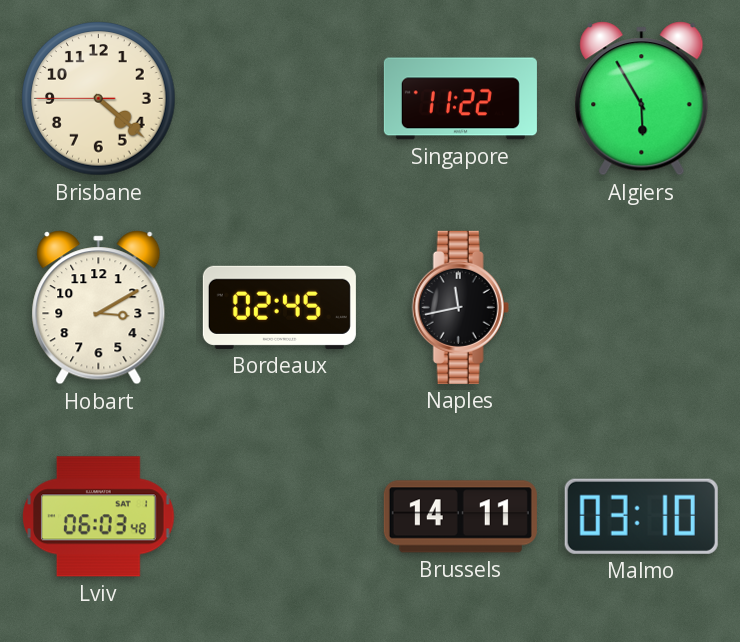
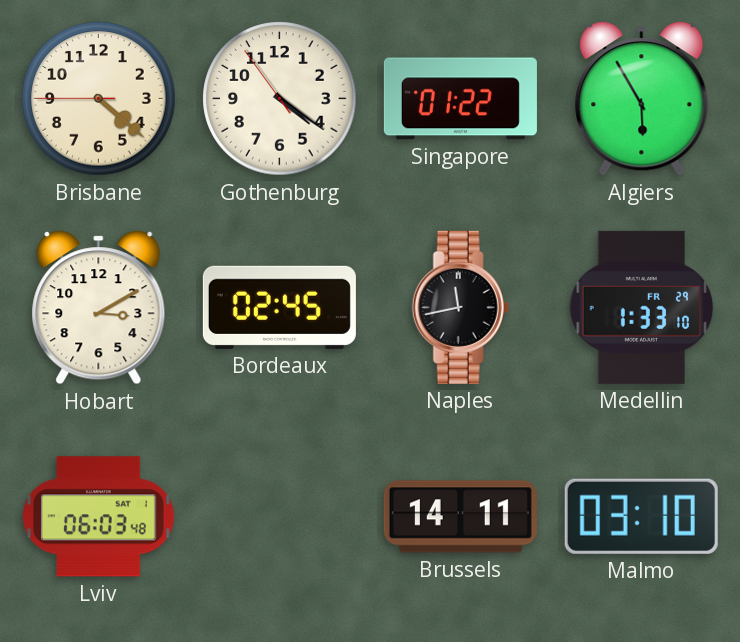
Gothenburg: none -> 4:20
Singapore: 11:22 -> 01:22
Medellin: none -> 1:33
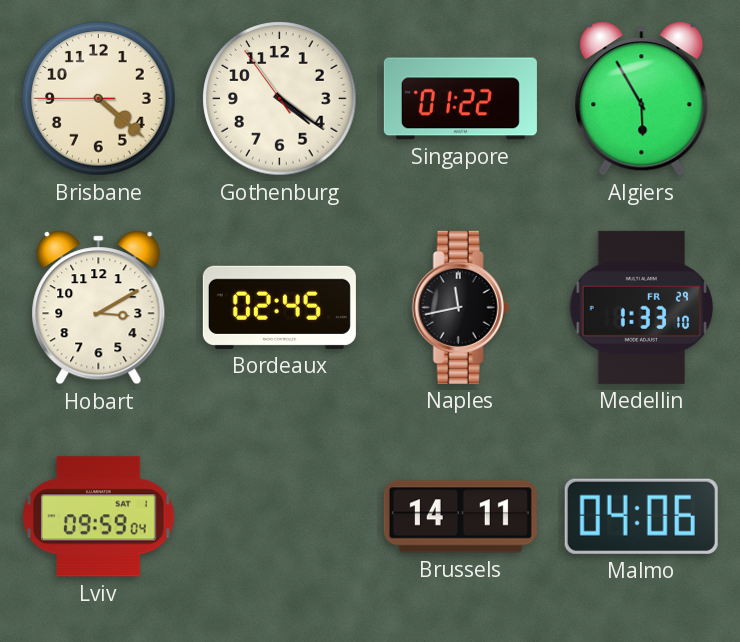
Lviv: 06:03 -> 09:59
Malmo: 03:10 -> 04:06
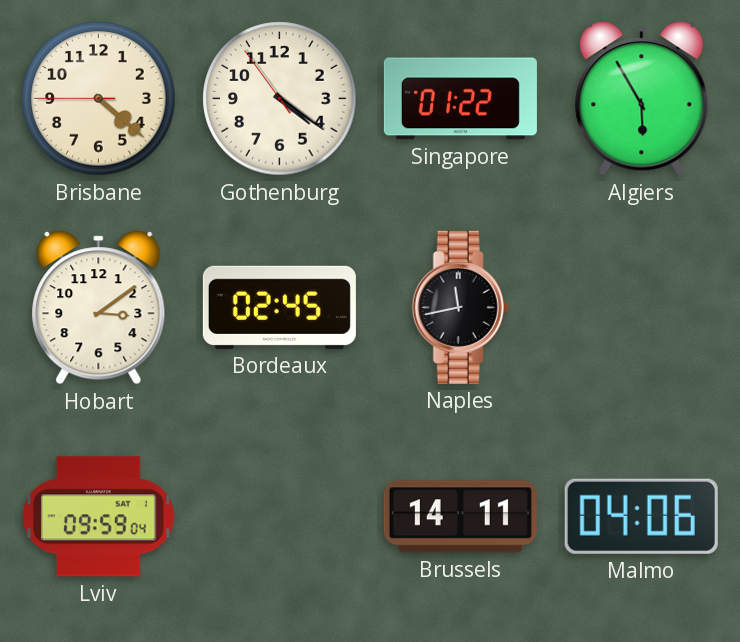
Hobart: 3:10 -> 3:09
Medellin: 1:33 -> none
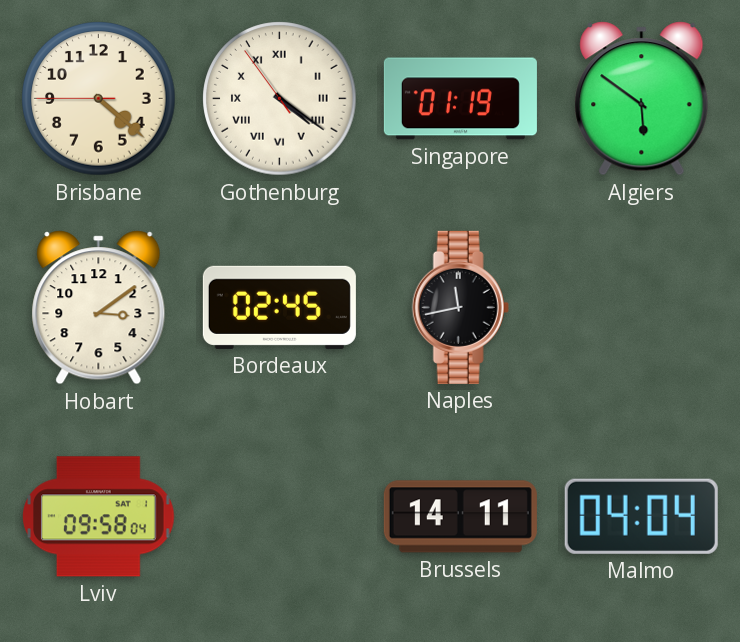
Gothenburg numerals: Arabic -> Roman
Singapore: 01:22 -> 01:19
Algiers: 5:55 -> 5:51
Lviv: 09:59 -> 09:58
Malmo: 04:06 -> 04:04
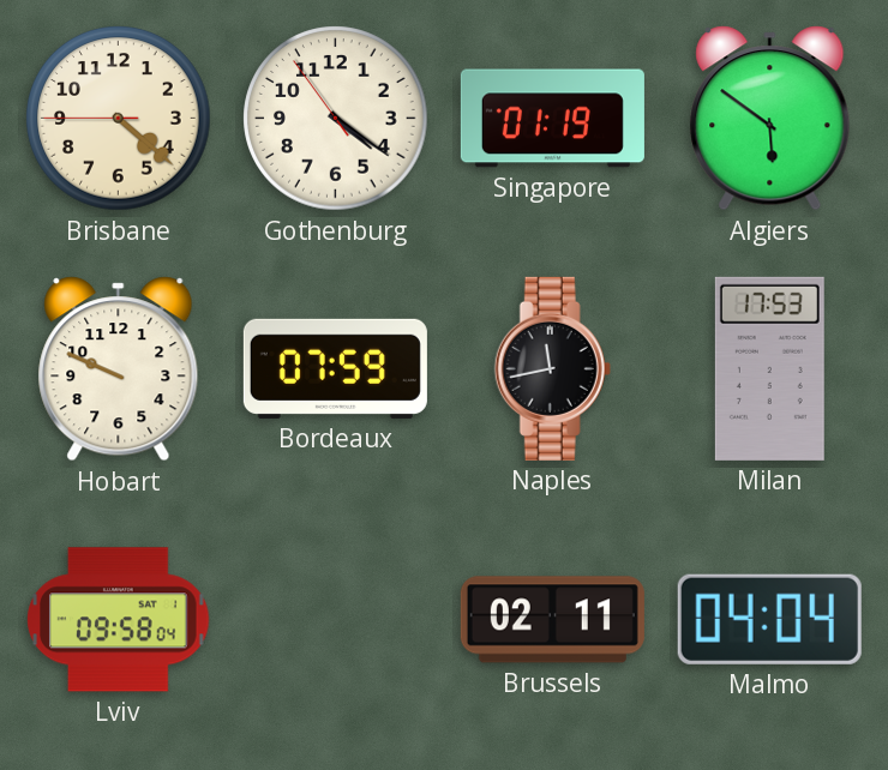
Gothenburg numerals: Roman -> Arabic
Hobart: 3:09 -> 9:49
Bordeaux: 02:45 -> 07:59
Milan: none -> 17:53
Brussels: 14:11 -> 02:11
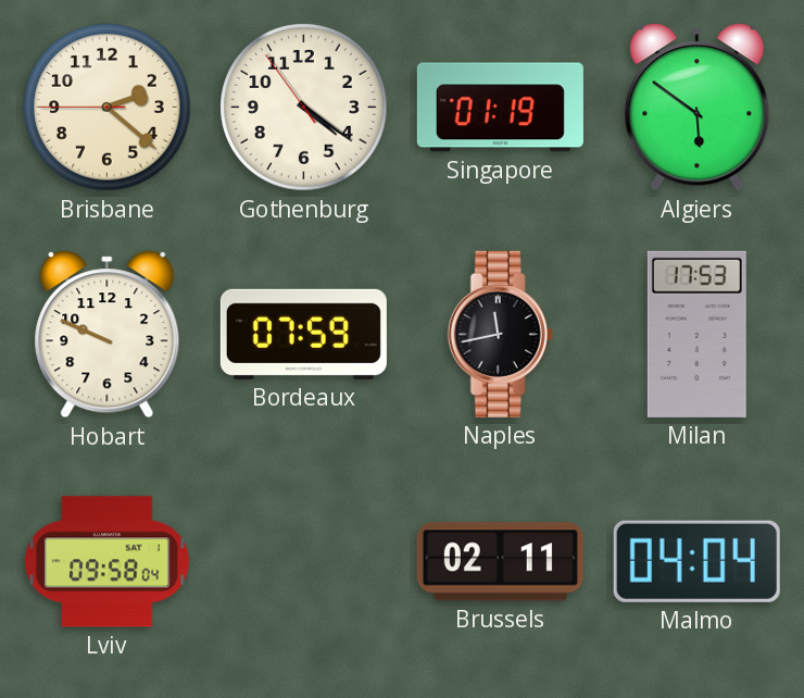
Brisbane: 4:21 -> 2:21
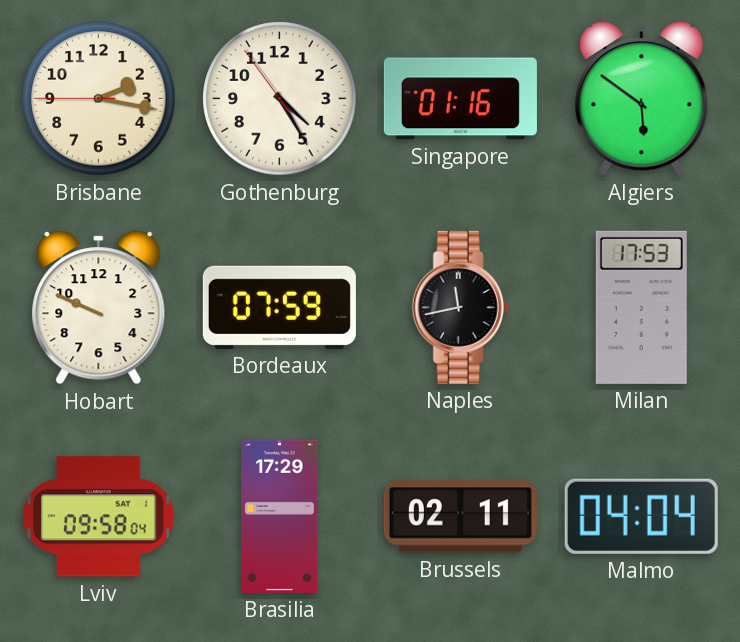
Brisbane: 2:21 -> 2:16
Gothenburg: 4:20 -> 4:24
Singapore: 01:19 -> 01:16
Brasilia: none -> 17:29
